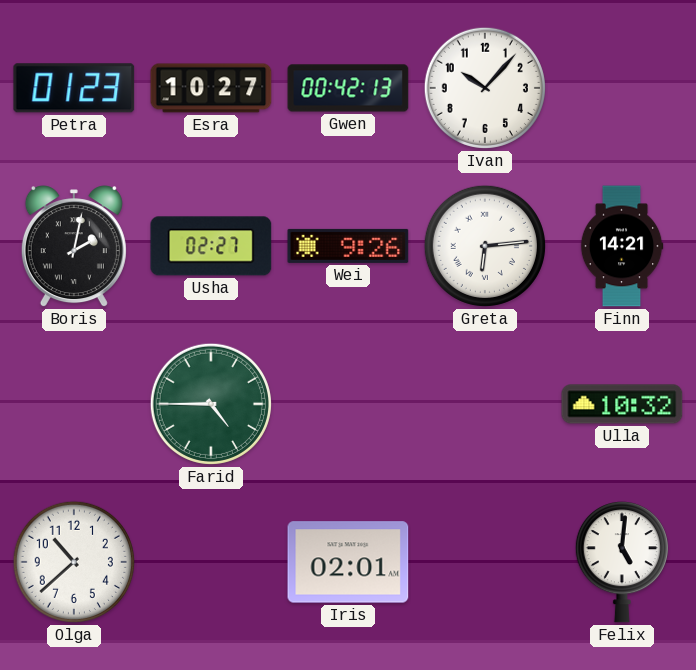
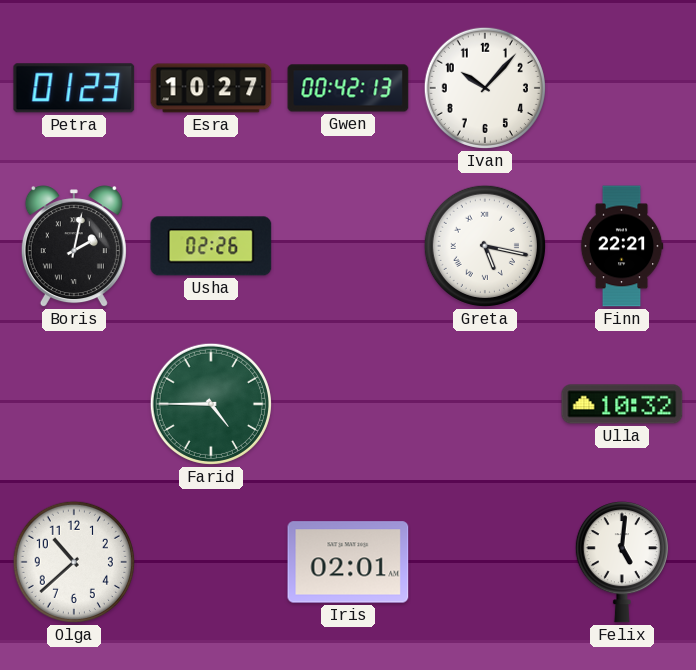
Usha: 02:27 -> 02:26
Wei: 9:26 -> none
Greta: 6:14 -> 5:17
Finn: 14:21 -> 22:21
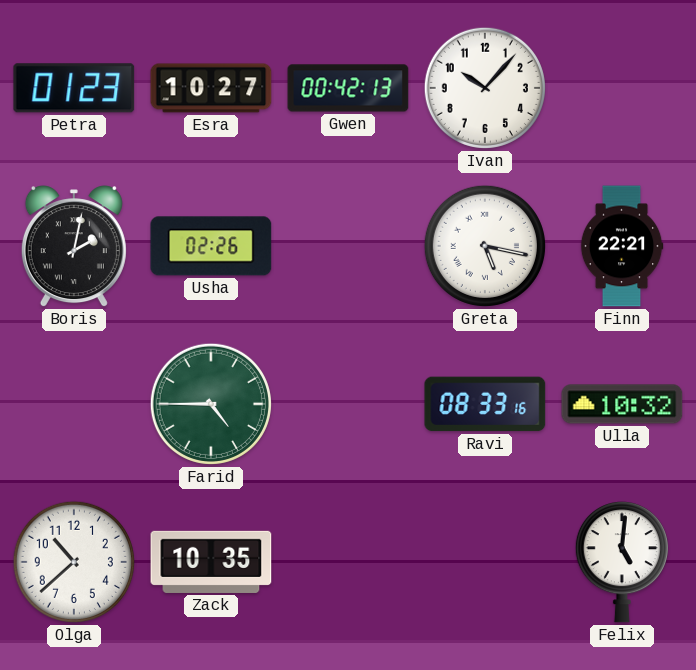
Ravi: none -> 08:33
Zack: none -> 10:35
Iris: 02:01 -> none
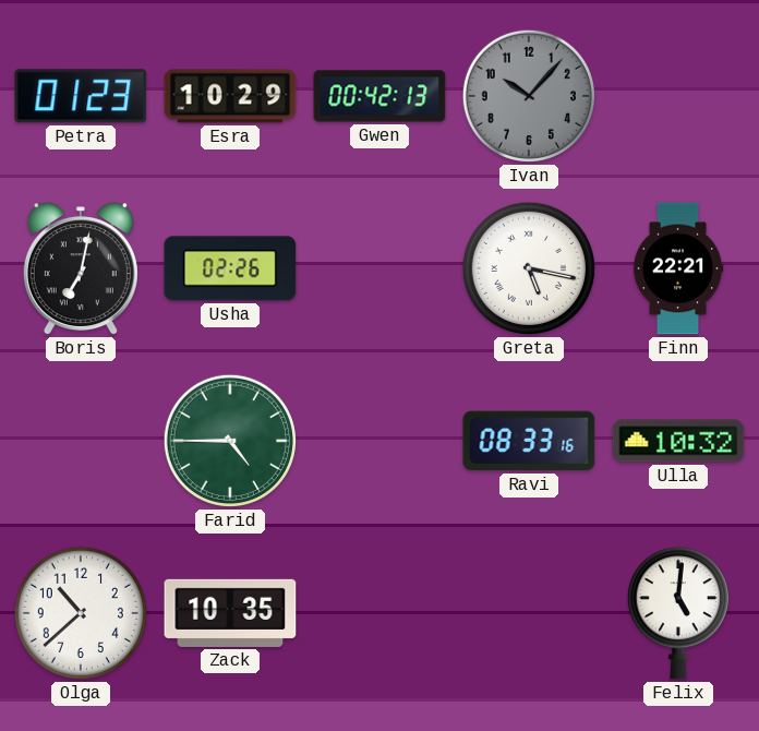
Esra: 10:27 -> 10:29
Ivan dial: white -> grey
Boris: 2:02 -> 7:02
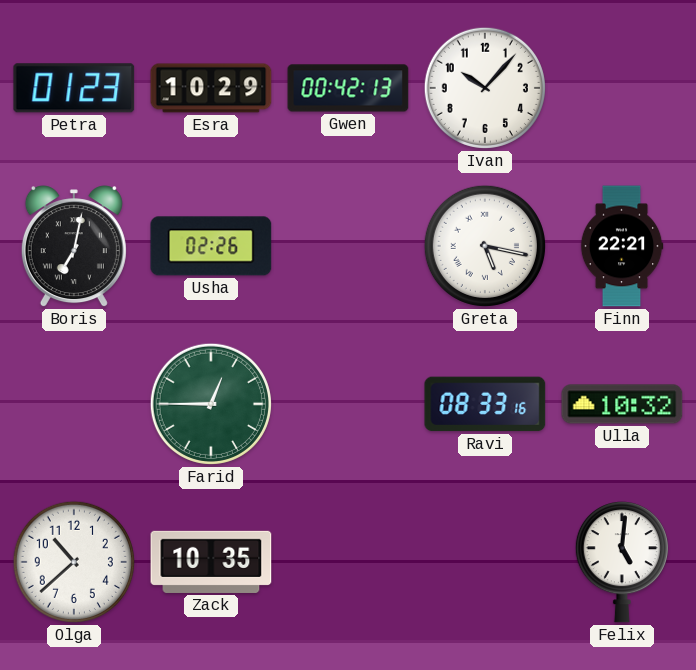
Ivan dial: grey -> white
Farid: 4:45 -> 12:45
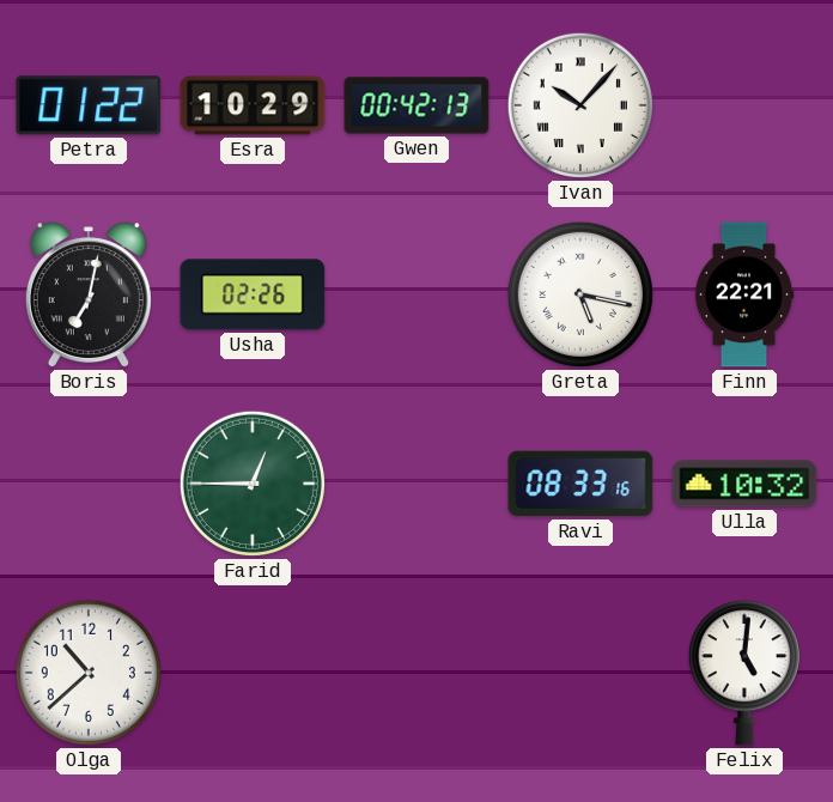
Petra: 01:23 -> 01:22
Ivan numerals: Arabic -> Roman
Zack: 10:35 -> none
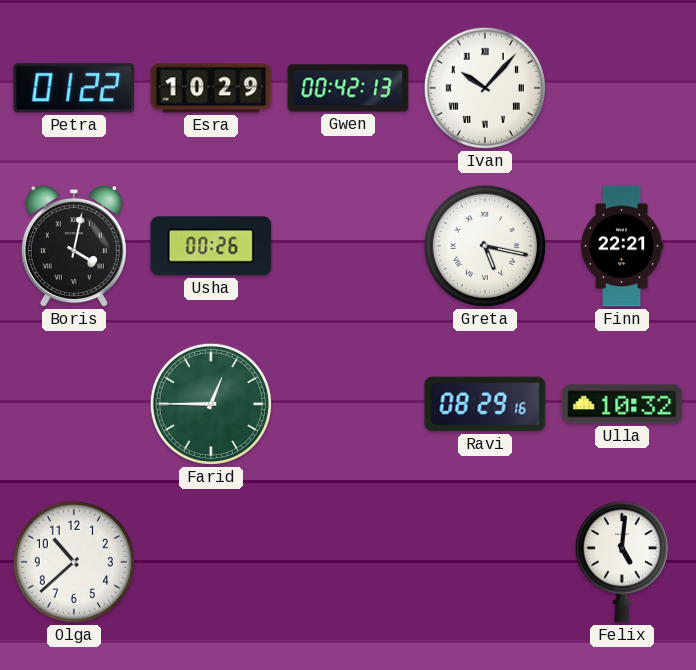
Boris: 7:02 -> 4:02
Usha: 02:26 -> 00:26
Ravi: 08:33 -> 08:29
